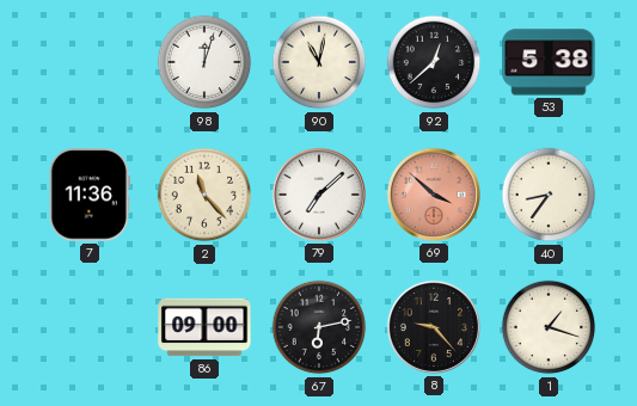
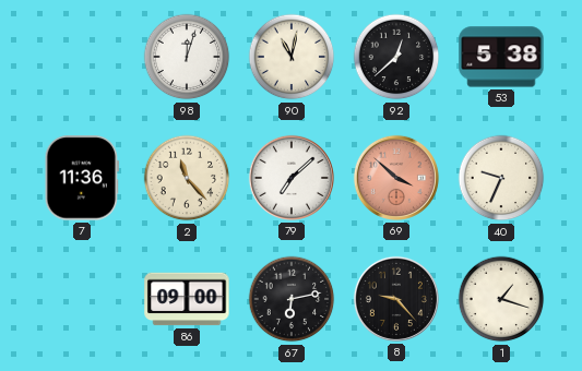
40: 8:36 -> 9:34
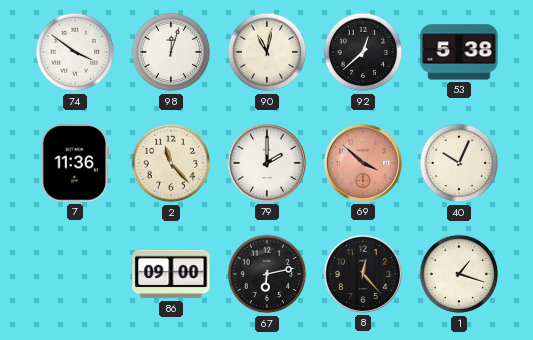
74: none -> 3:51
79: 7:08 -> 2:00
40: 9:34 -> 10:04
8: 9:23 -> 12:23
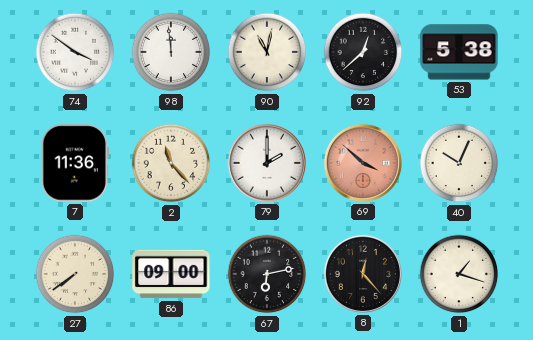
98: 12:03 -> 11:59
27: none -> 7:39
